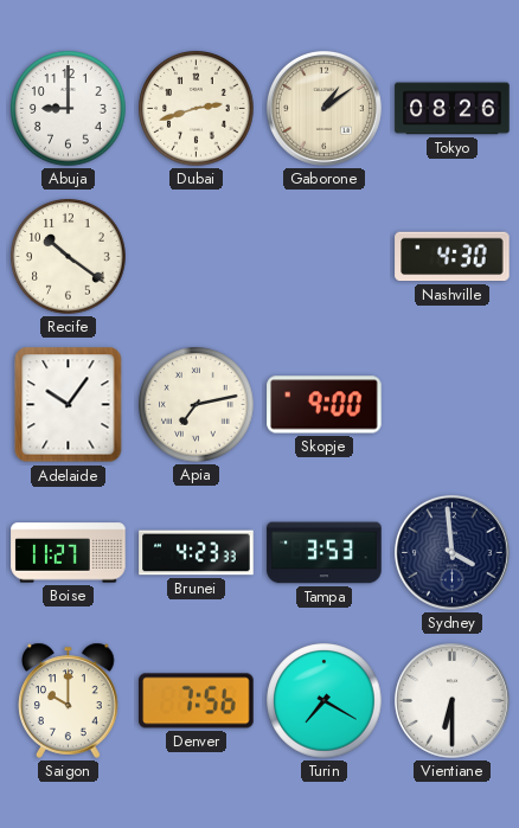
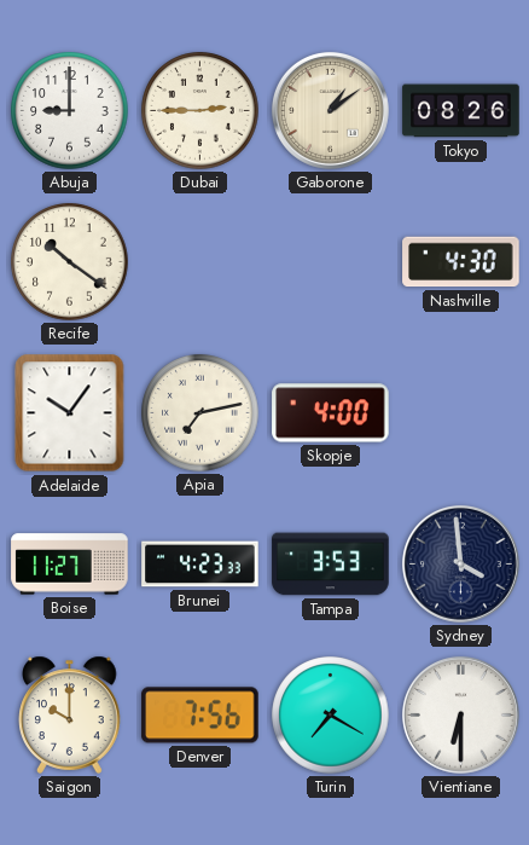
Dubai: 2:42 -> 2:45
Skopje: 9:00 -> 4:00
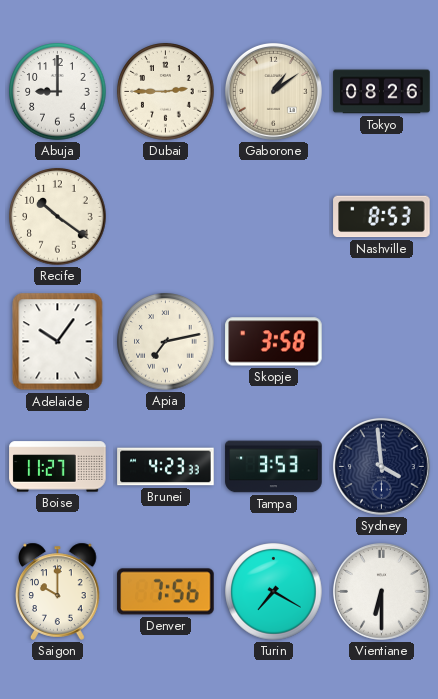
Nashville: 4:30 -> 8:53
Skopje: 4:00 -> 3:58
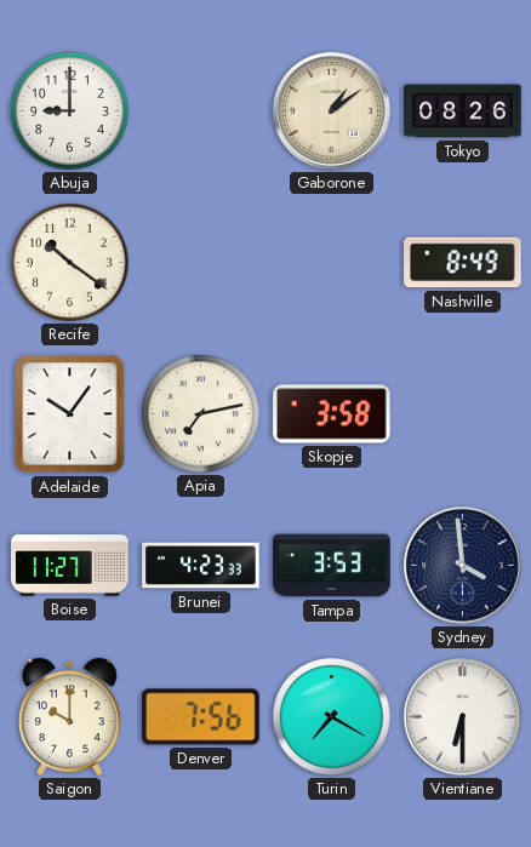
Dubai: 2:45 -> none
Nashville: 8:53 -> 8:49
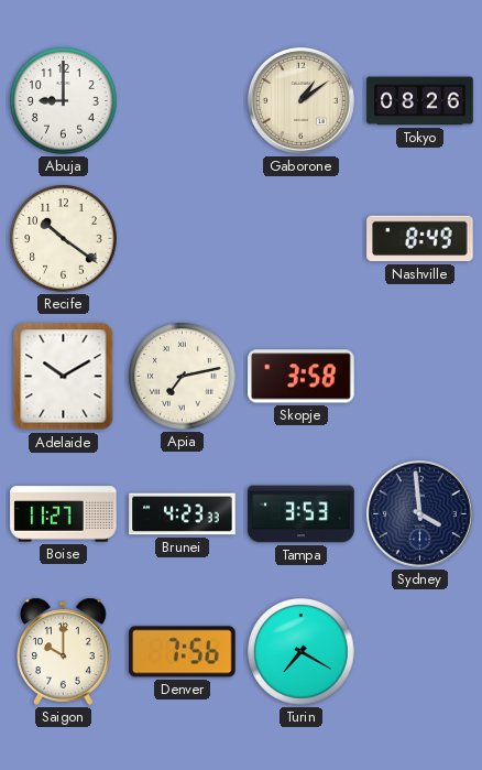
Adelaide: 10:06 -> 10:10
Vientiane: 6:30 -> none
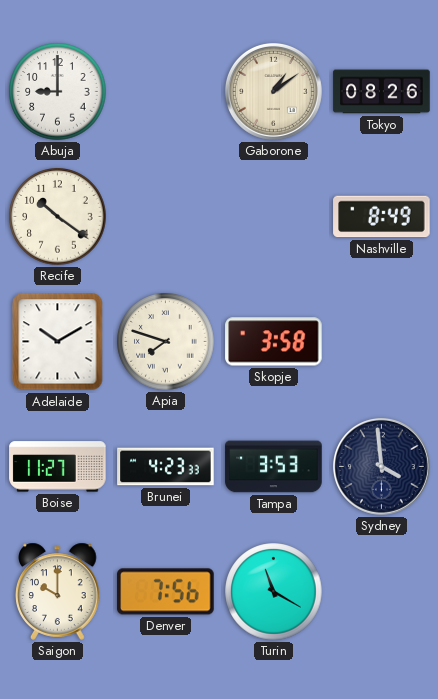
Apia: 7:13 -> 7:48
Turin: 7:20 -> 11:20
